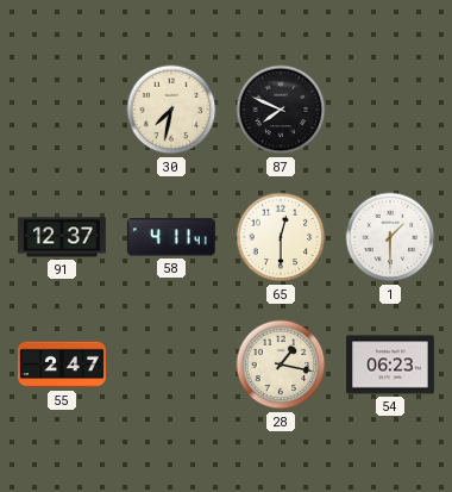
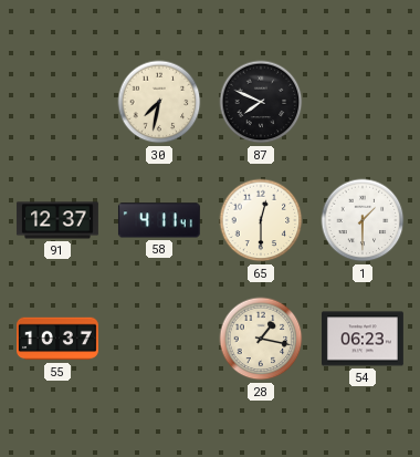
55: 2:47 -> 10:37
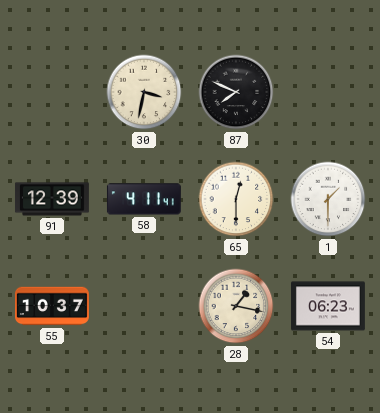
30: 7:32 -> 3:32
91: 12:37 -> 12:39
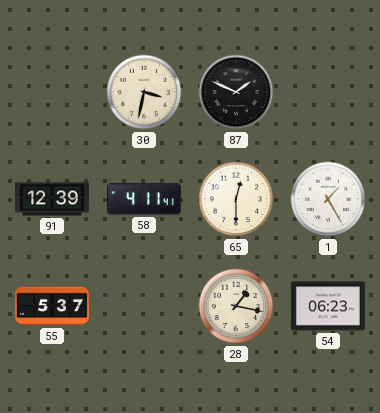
87: 7:49 -> 1:49
1: 1:30 -> 1:25
55: 10:37 -> 5:37
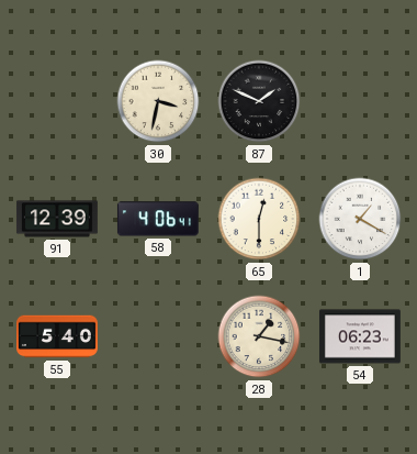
58: 4:11 -> 4:06
1: 1:25 -> 1:20
55: 5:37 -> 5:40
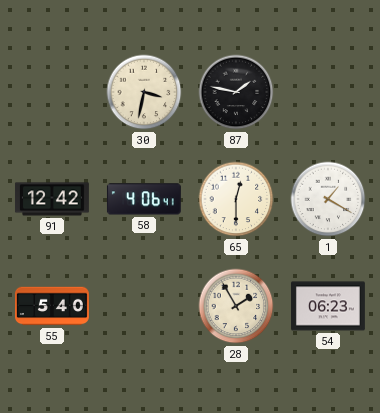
87: 1:49 -> 1:47
91: 12:39 -> 12:42
28: 1:17 -> 1:55
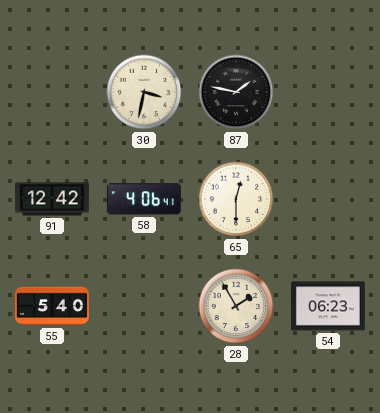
1: 1:20 -> none
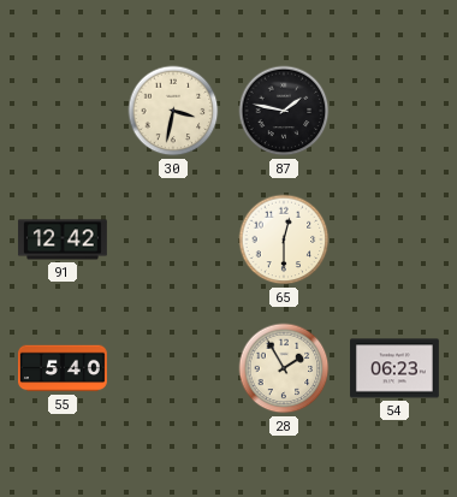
58: 4:06 -> none
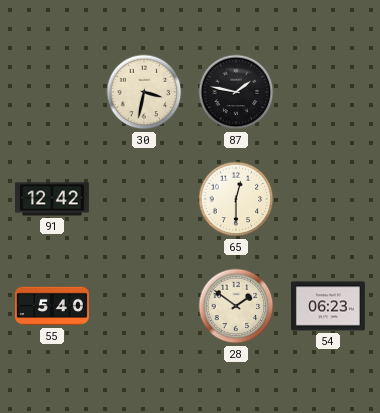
28: 1:55 -> 1:51
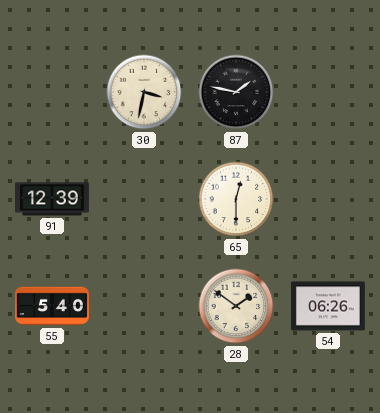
91: 12:42 -> 12:39
54: 06:23 -> 06:26
